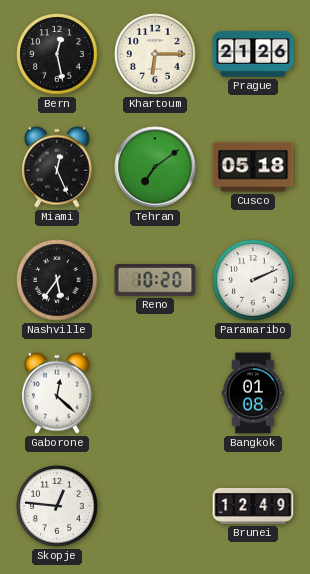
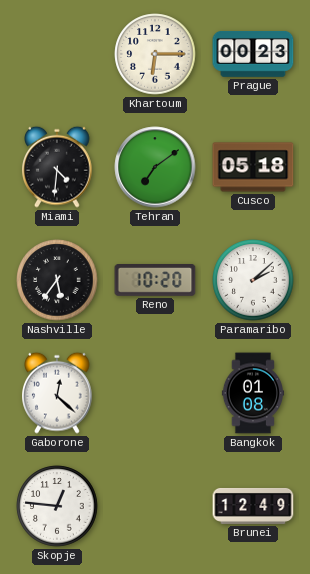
Bern: 12:28 -> none
Prague: 21:26 -> 00:23
Miami: 12:26 -> 4:31
Paramaribo: 2:11 -> 2:08
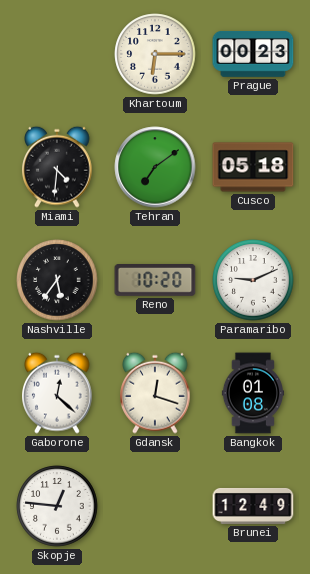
Paramaribo: 2:08 -> 9:11
Gdansk: none -> 12:18
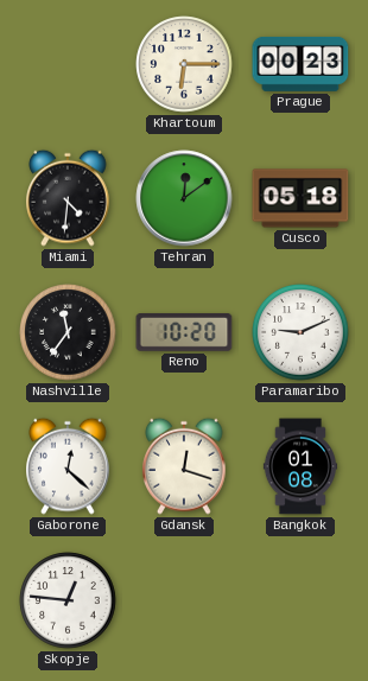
Tehran: 7:09 -> 12:09
Nashville: 5:36 -> 11:36
Brunei: 12:49 -> none
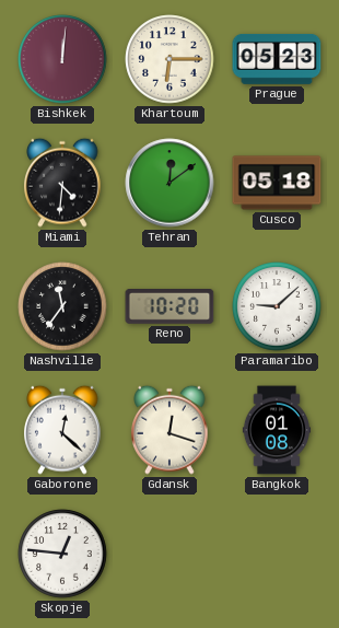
Bishkek: none -> 12:01
Prague: 00:23 -> 05:23
Paramaribo: 9:11 -> 9:08
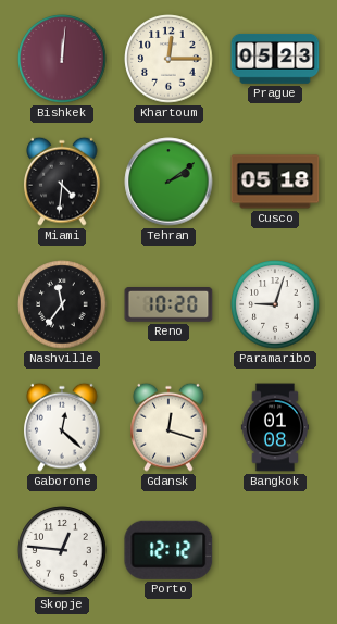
Khartoum: 6:15 -> 12:15
Tehran: 12:09 -> 2:09
Paramaribo: 9:08 -> 9:03
Porto: none -> 12:12
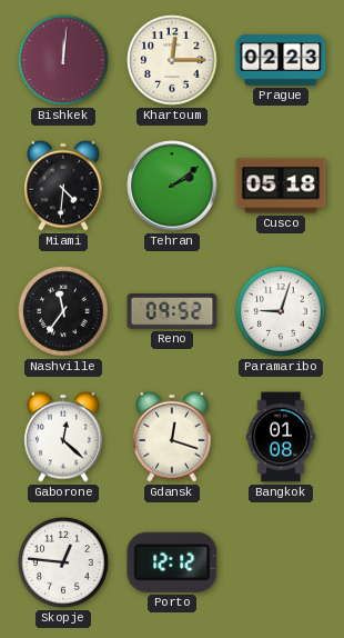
Prague: 05:23 -> 02:23
Reno: 10:20 -> 09:52
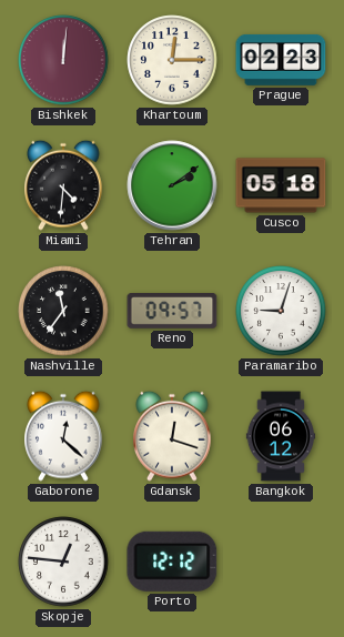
Reno: 09:52 -> 09:57
Bangkok: 01:08 -> 06:12
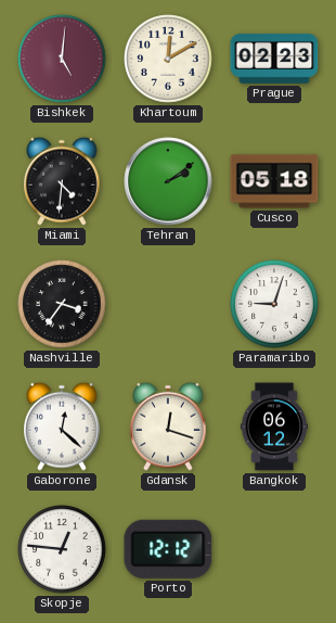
Bishkek: 12:01 -> 5:01
Khartoum: 12:15 -> 12:10
Nashville: 11:36 -> 3:36
Reno: 09:57 -> none
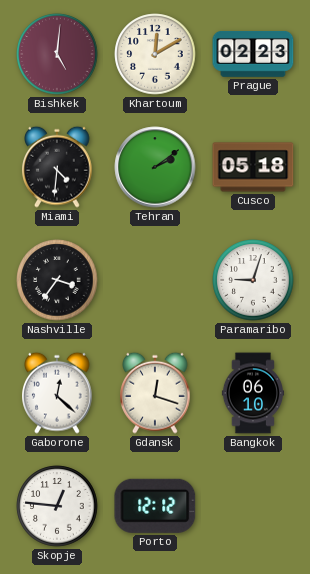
Bangkok: 06:12 -> 06:10
